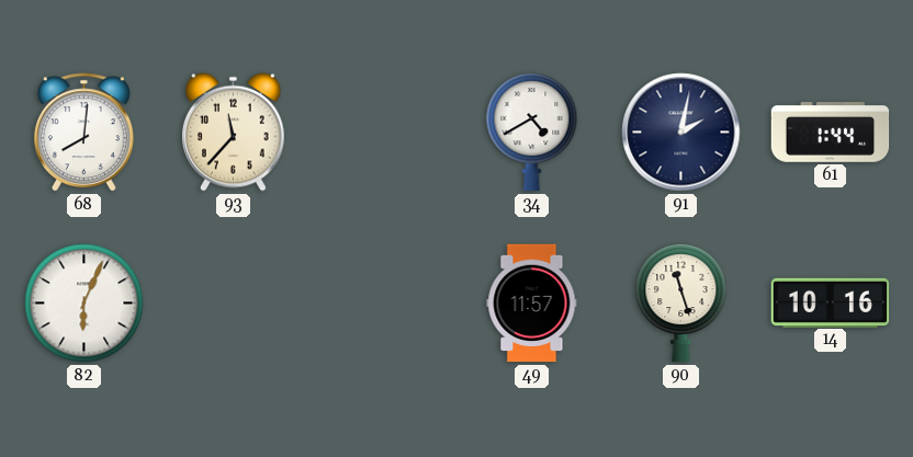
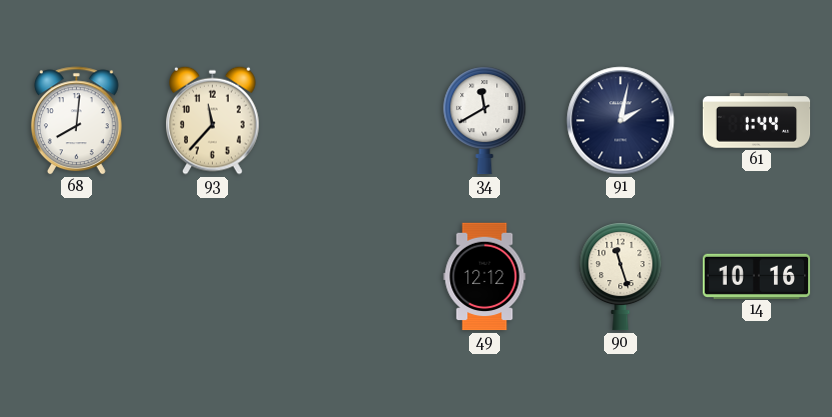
34: 4:40 -> 11:40
82: 6:04 -> none
49: 11:57 -> 12:12
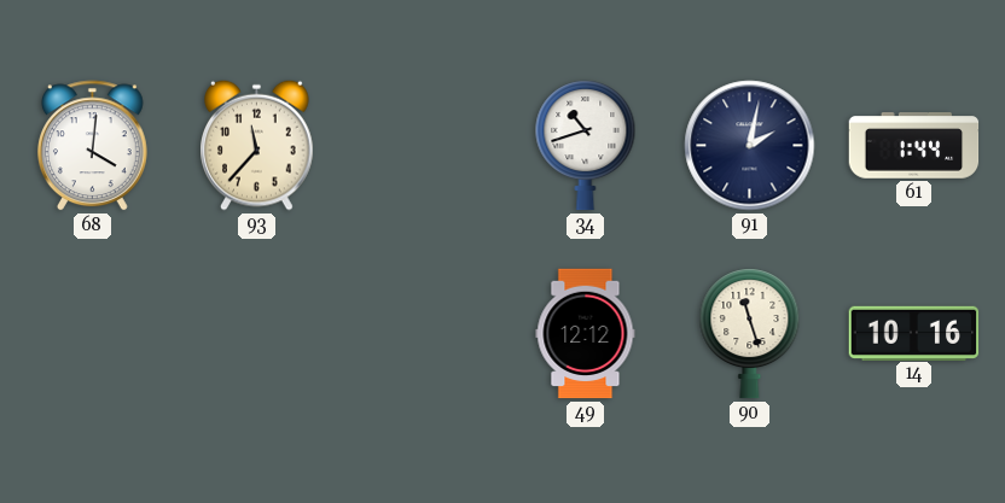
68: 8:01 -> 4:01
34: 11:40 -> 10:42
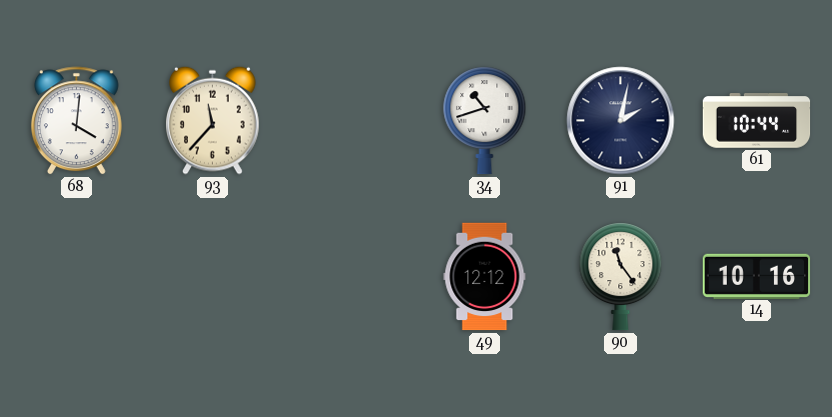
61: 1:44 -> 10:44
90: 11:27 -> 11:24
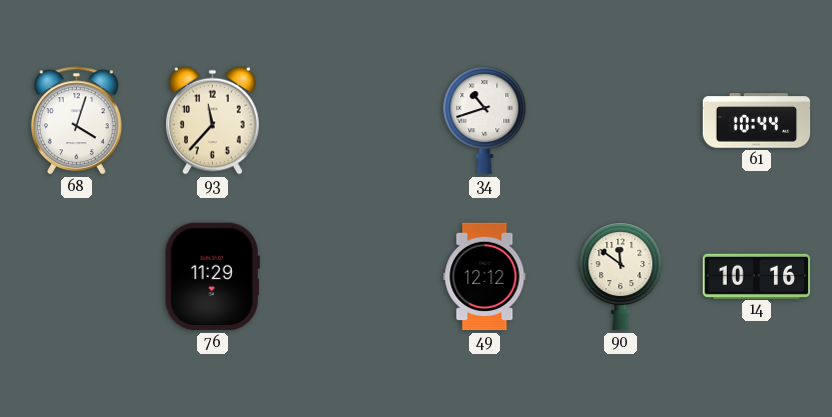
68: 4:01 -> 4:03
91: 2:02 -> none
76: none -> 11:29
90: 11:24 -> 11:51
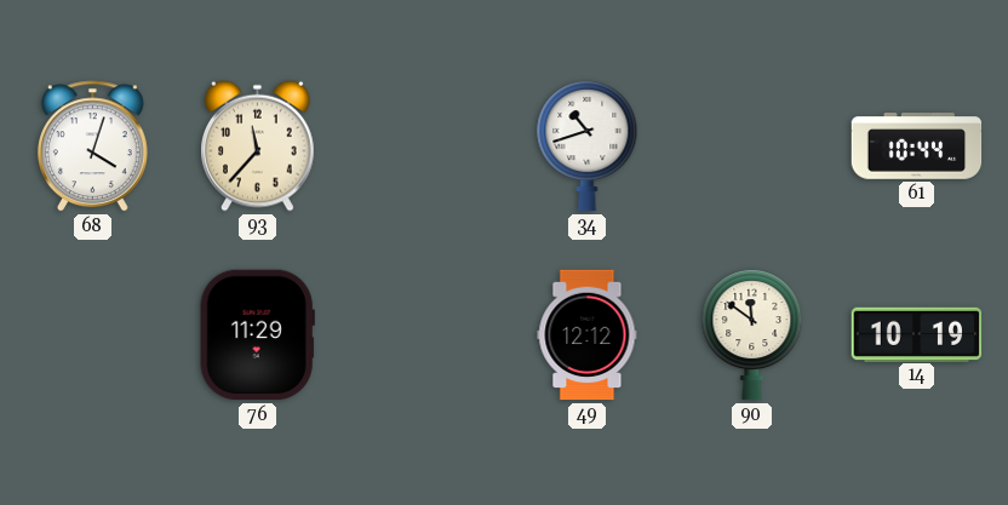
14: 10:16 -> 10:19
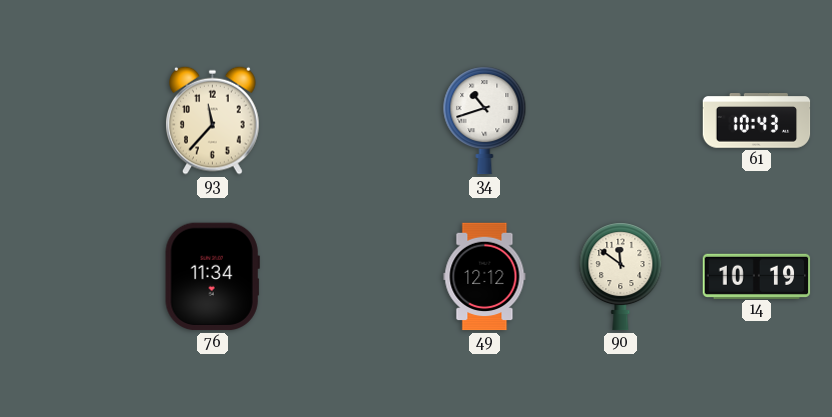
68: 4:03 -> none
61: 10:44 -> 10:43
76: 11:29 -> 11:34
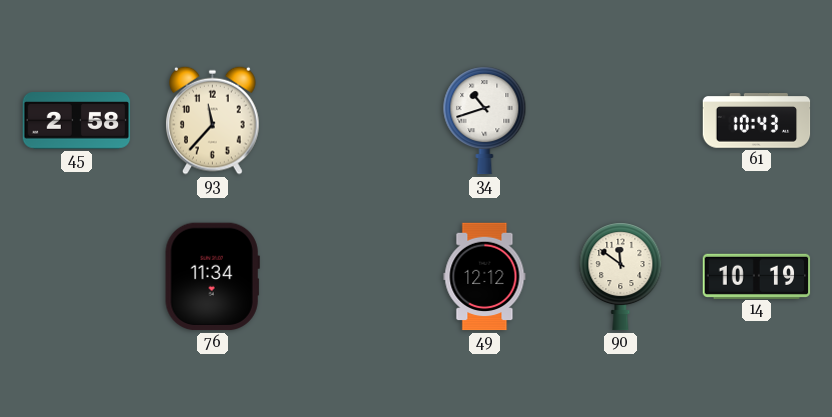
45: none -> 2:58
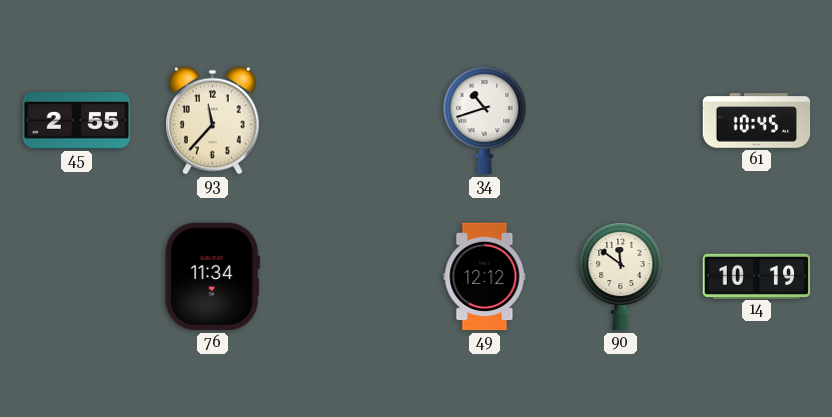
45: 2:58 -> 2:55
61: 10:43 -> 10:45
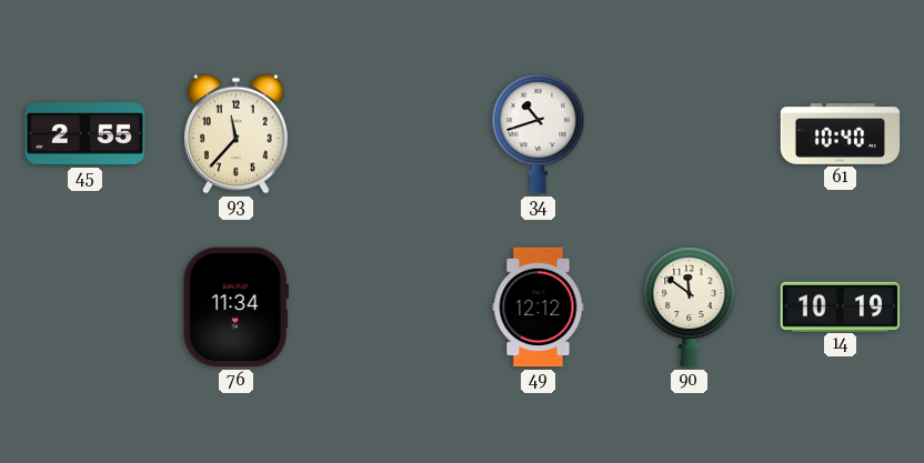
61: 10:45 -> 10:40
